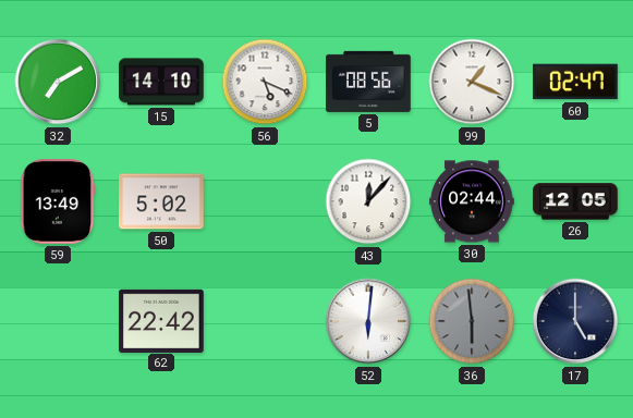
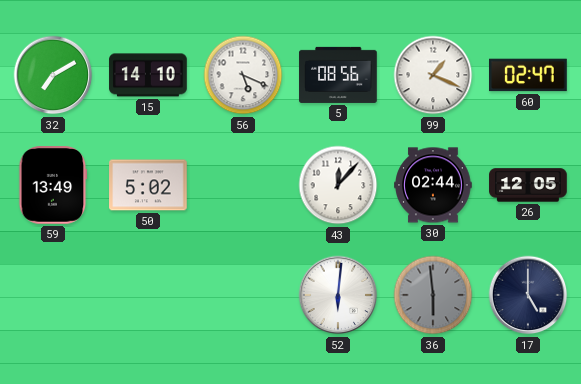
62: 22:42 -> none
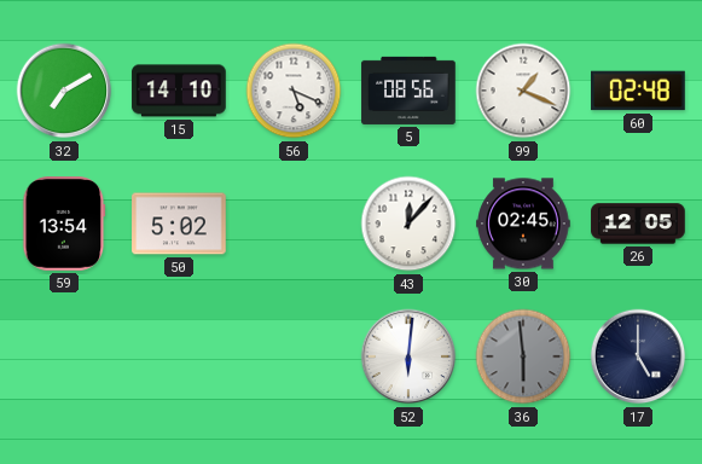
60: 02:47 -> 02:48
59: 13:49 -> 13:54
30: 02:44 -> 02:45
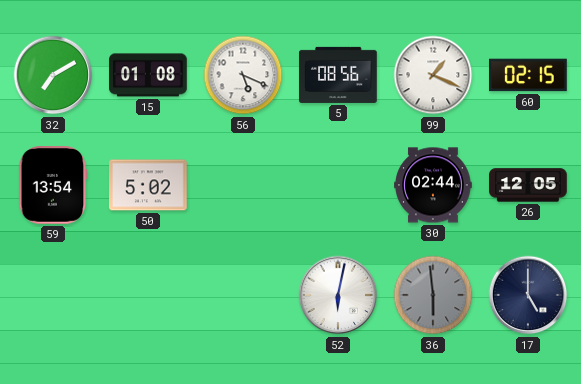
15: 14:10 -> 01:08
60: 02:48 -> 02:15
43: 12:07 -> none
30: 02:45 -> 02:44
52: 6:01 -> 6:02
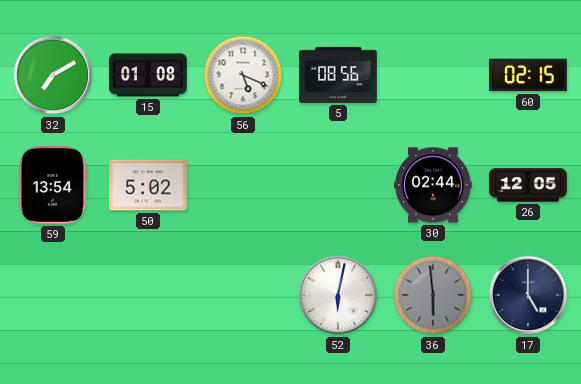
99: 1:19 -> none
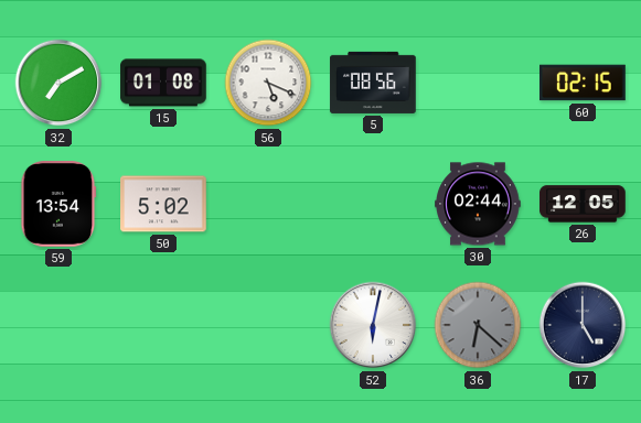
36: 5:59 -> 6:22
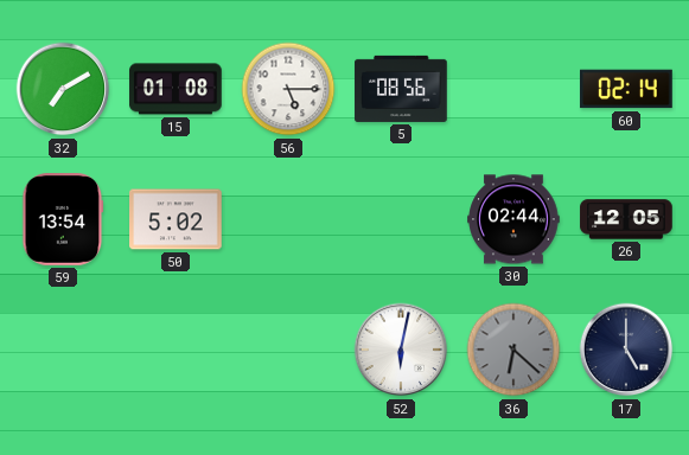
56: 5:19 -> 5:15
60: 02:15 -> 02:14
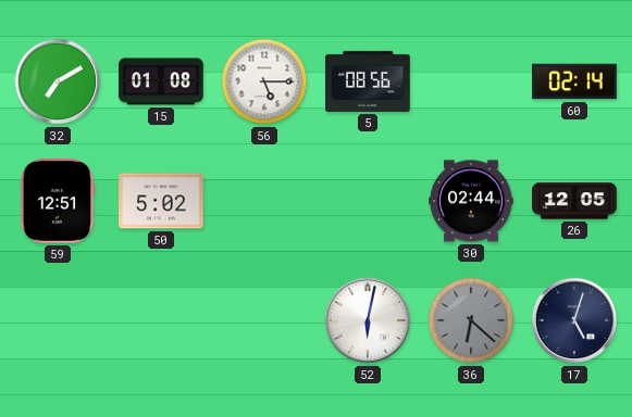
59: 13:54 -> 12:51
17: 5:00 -> 5:03
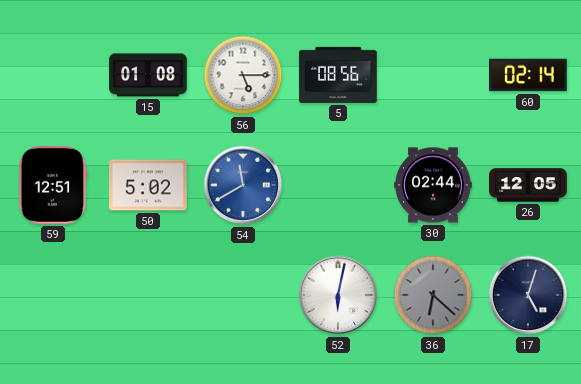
32: 7:10 -> none
54: none -> 11:40
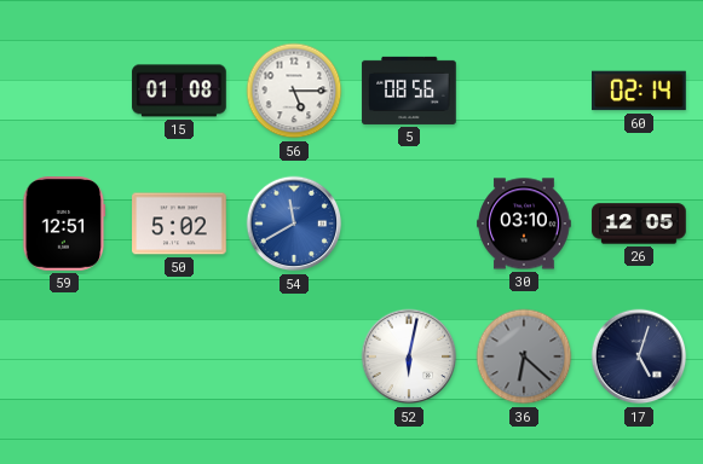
30: 02:44 -> 03:10
